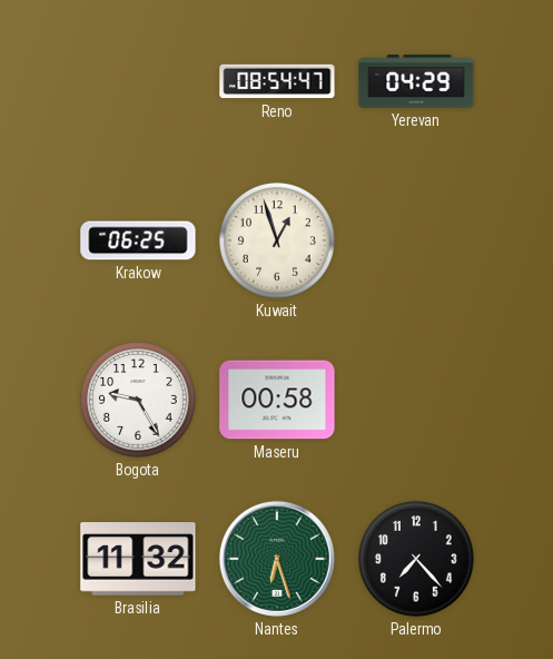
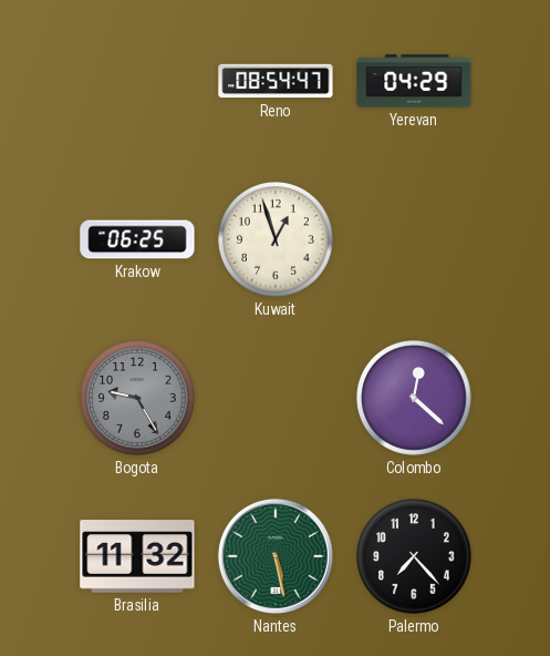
Bogota dial: white -> grey
Maseru: 00:58 -> none
Colombo: none -> 12:22
Nantes: 6:27 -> 5:28
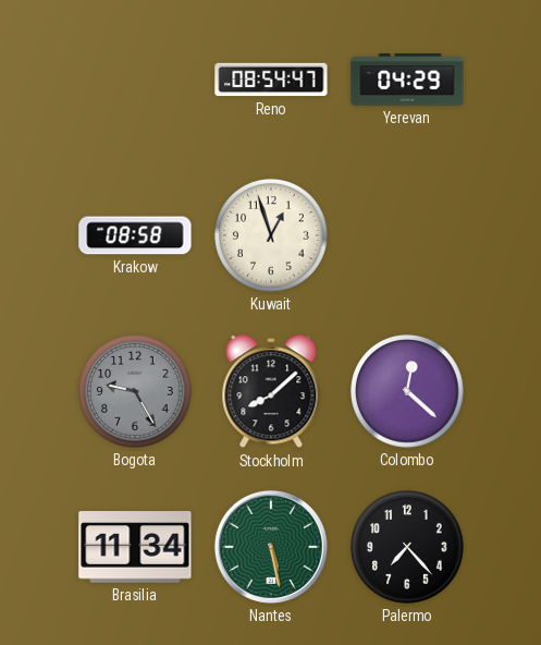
Krakow: 06:25 -> 08:58
Stockholm: none -> 8:08
Brasilia: 11:32 -> 11:34
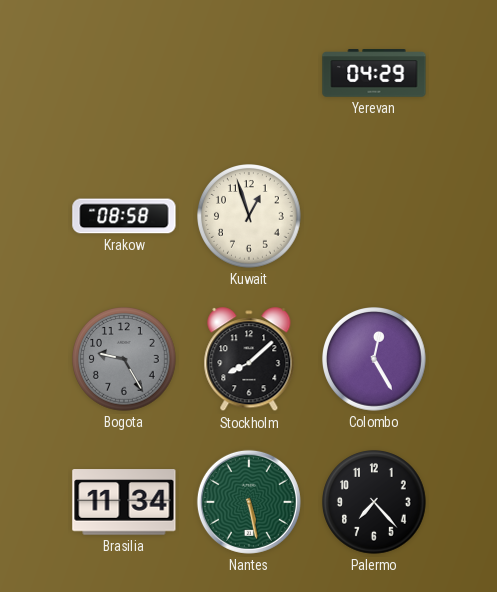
Reno: 08:54 -> none
Colombo: 12:22 -> 12:25
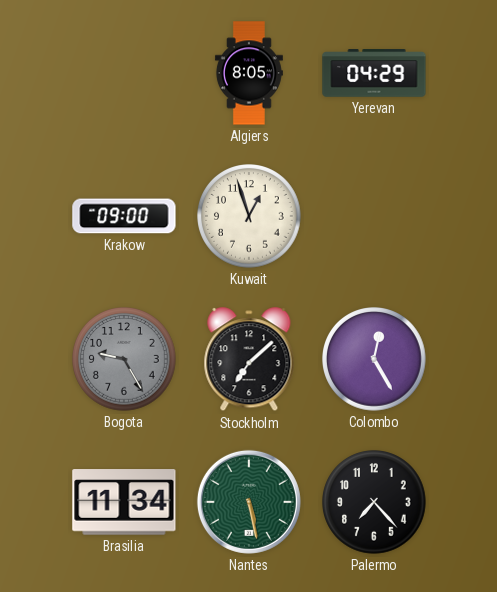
Algiers: none -> 8:05
Krakow: 08:58 -> 09:00
Stockholm: 8:08 -> 7:08
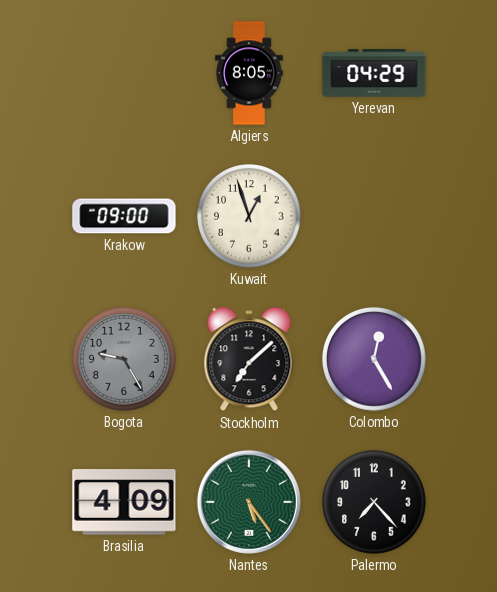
Brasilia: 11:34 -> 4:09
Nantes: 5:28 -> 5:24
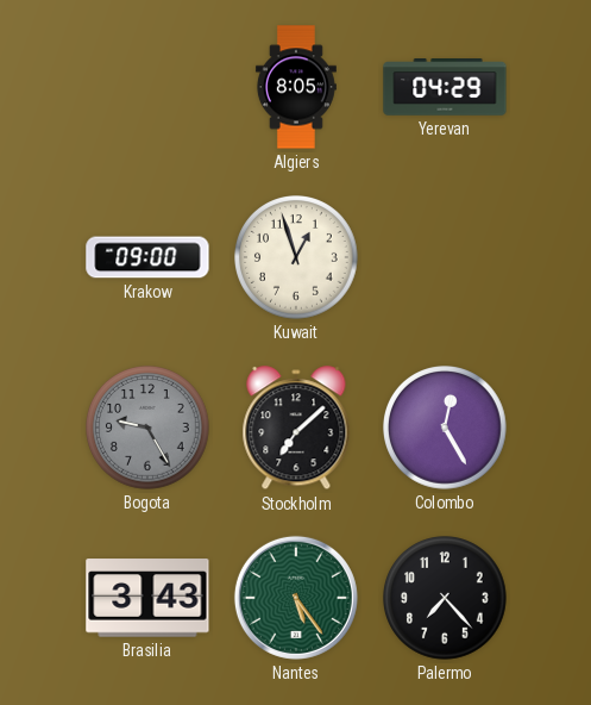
Brasilia: 4:09 -> 3:43
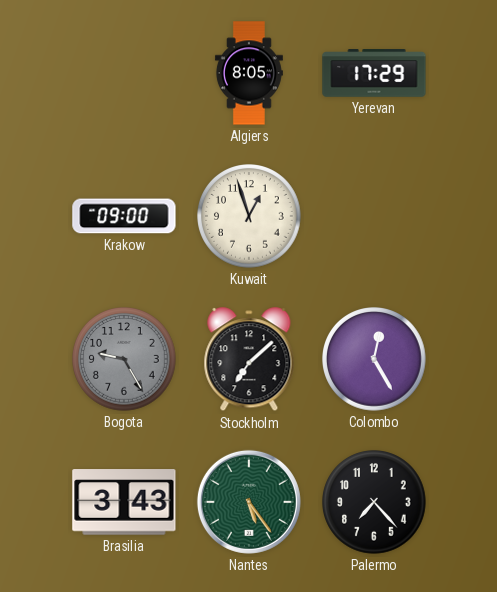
Yerevan: 04:29 -> 17:29
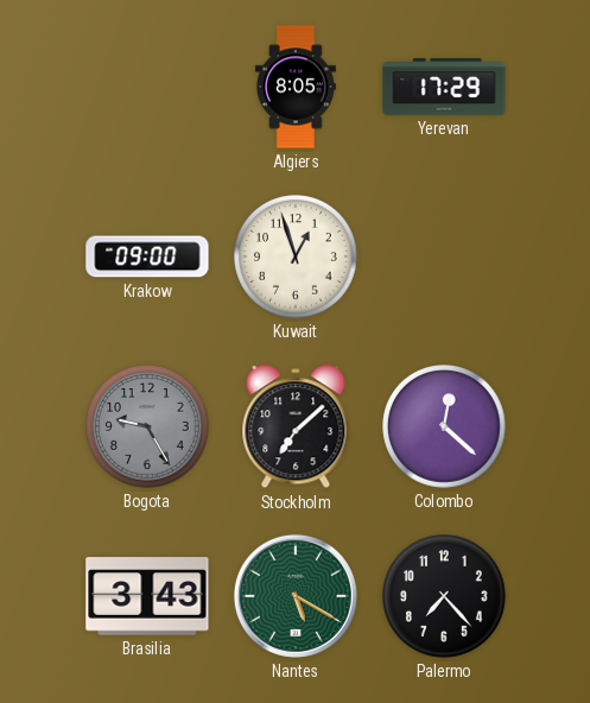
Colombo: 12:25 -> 12:22
Nantes: 5:24 -> 5:20
